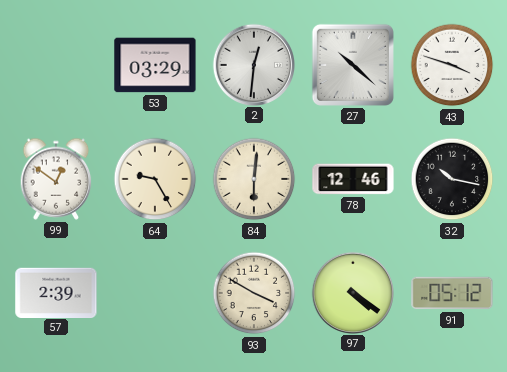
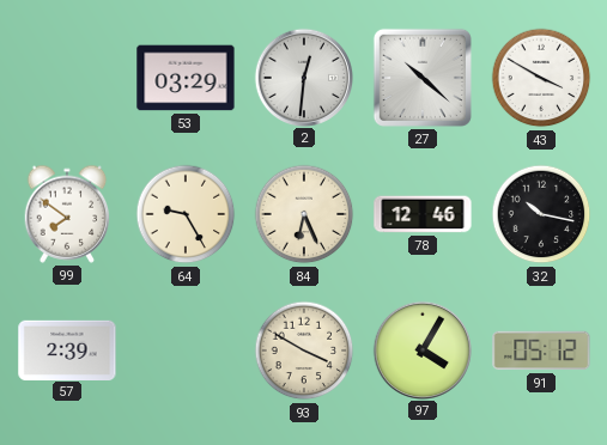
43: 3:48 -> 3:50
99: 12:51 -> 7:51
84: 6:01 -> 6:26
97: 4:21 -> 4:05
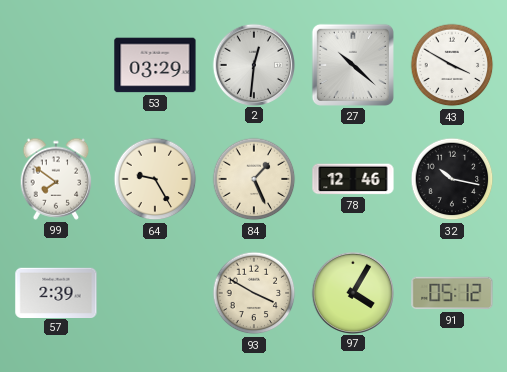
84: 6:26 -> 1:26
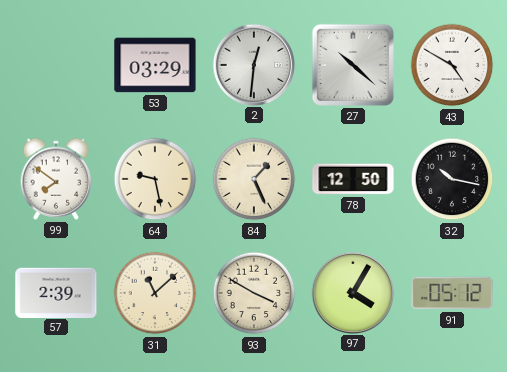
43: 3:50 -> 4:50
64: 9:25 -> 9:28
78: 12:46 -> 12:50
31: none -> 11:08
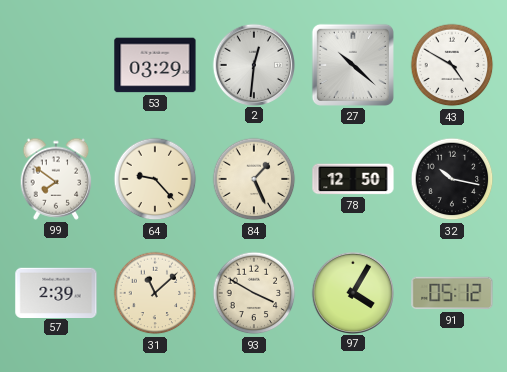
64: 9:28 -> 9:23
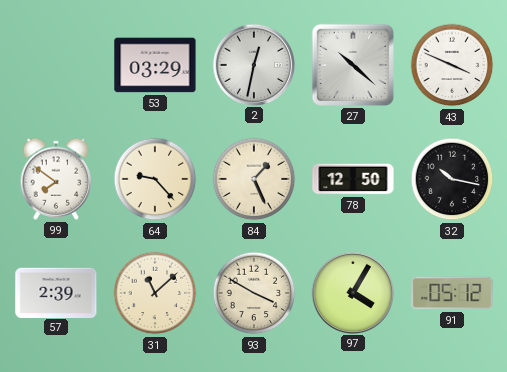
2: 12:31 -> 12:32
43: 4:50 -> 3:49
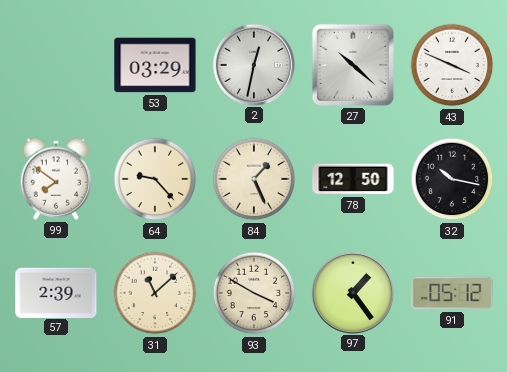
97: 4:05 -> 1:24
